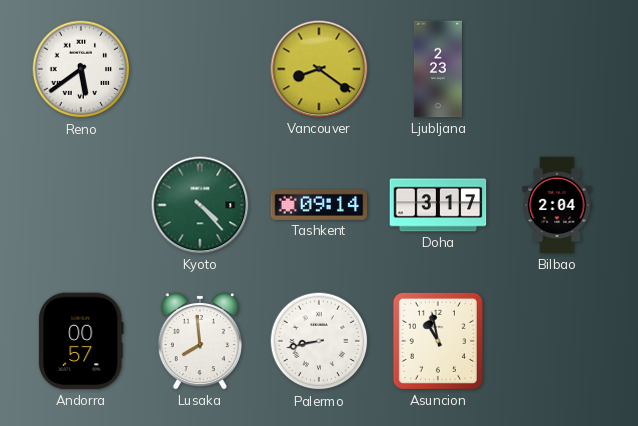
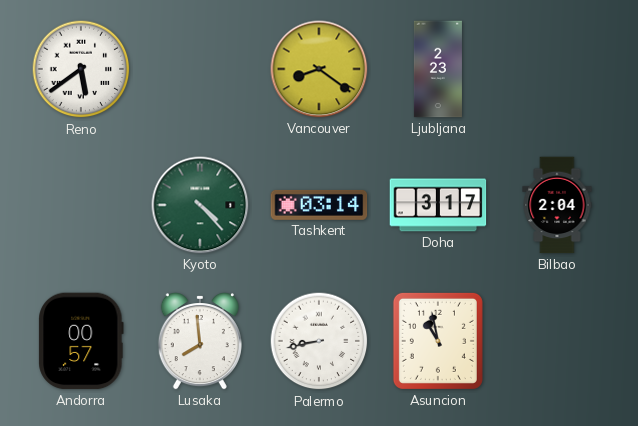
Tashkent: 09:14 -> 03:14
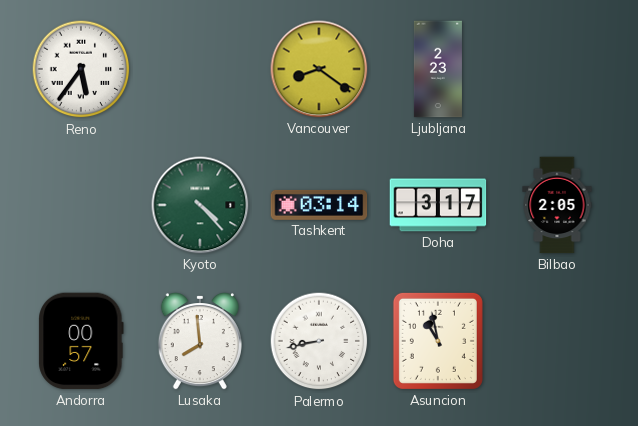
Reno: 5:39 -> 5:36
Bilbao: 2:04 -> 2:05
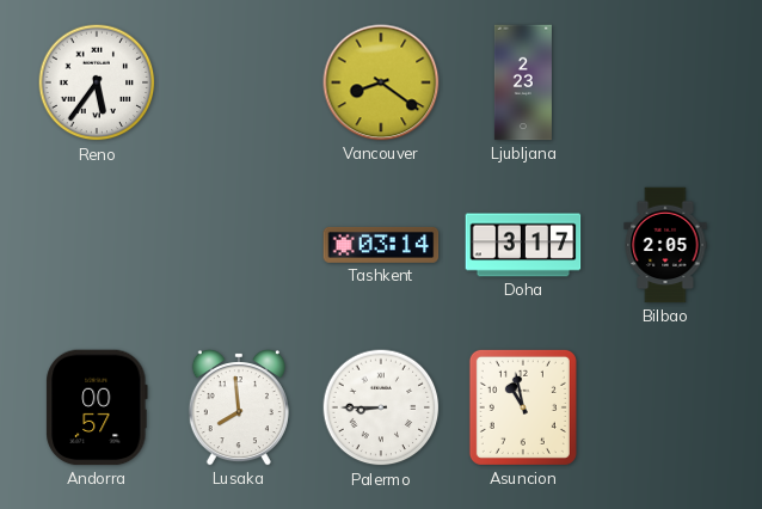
Kyoto: 4:23 -> none
Palermo: 8:43 -> 8:45
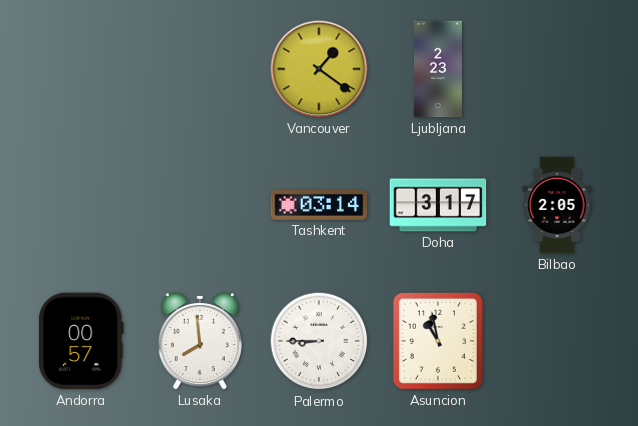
Reno: 5:36 -> none
Vancouver: 8:21 -> 1:21
